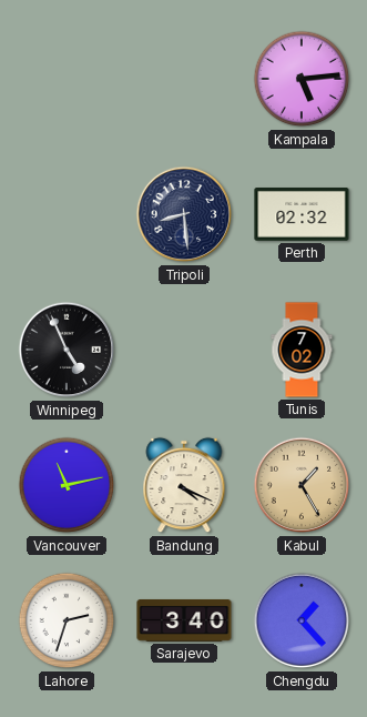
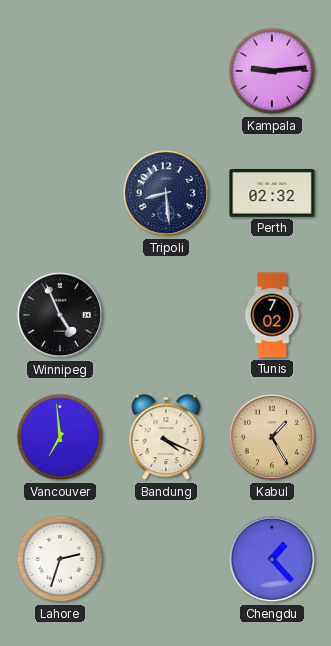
Kampala: 5:14 -> 9:14
Vancouver: 11:13 -> 6:59
Sarajevo: 3:40 -> none
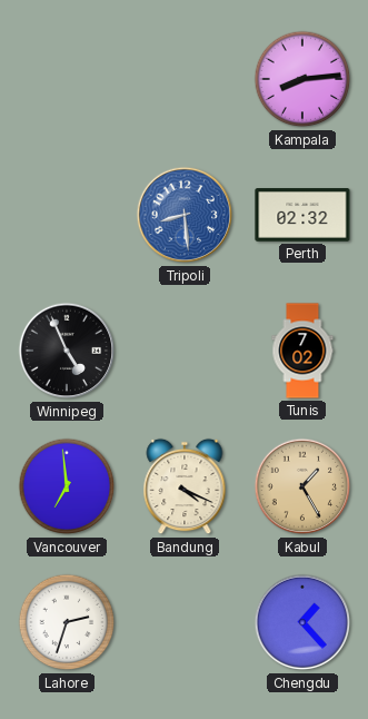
Kampala: 9:14 -> 8:14
Tripoli dial: navy -> blue
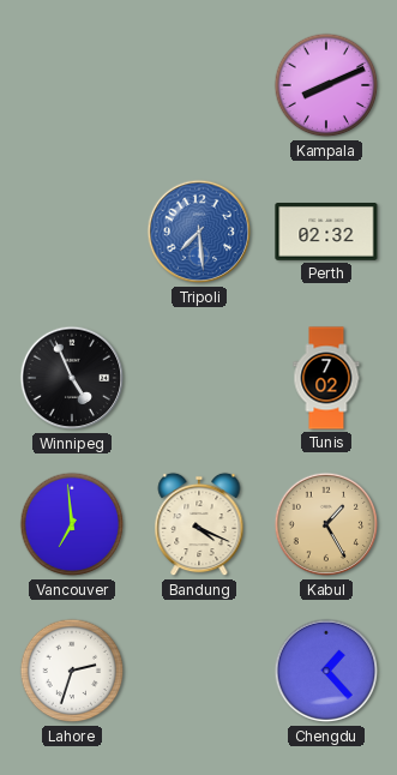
Kampala: 8:14 -> 8:11
Tripoli: 8:29 -> 7:29
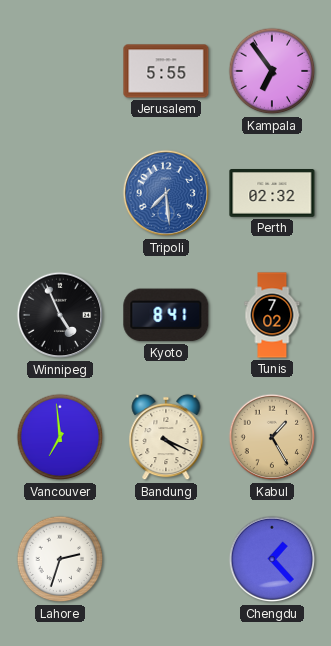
Jerusalem: none -> 5:55
Kampala: 8:11 -> 6:54
Kyoto: none -> 8:41
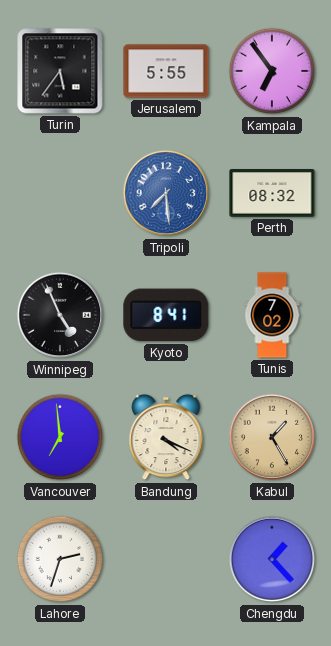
Turin: none -> 5:36
Perth: 02:32 -> 08:32
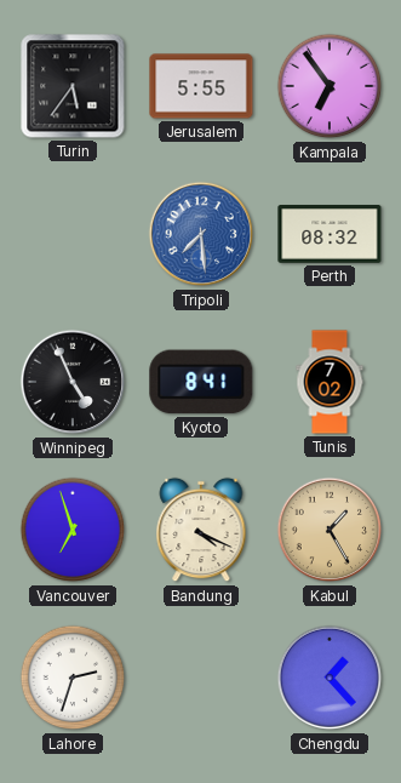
Vancouver: 6:59 -> 6:57
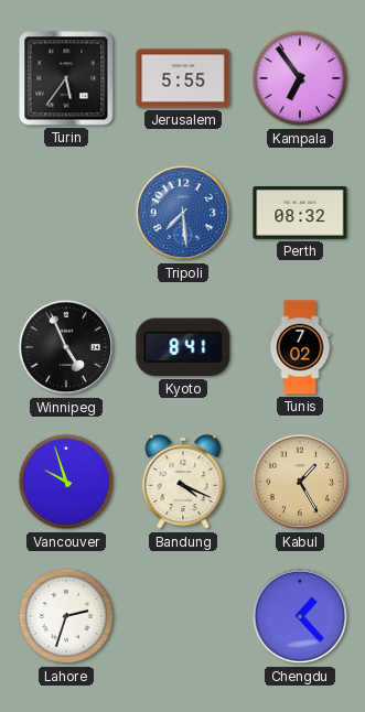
Vancouver: 6:57 -> 9:57
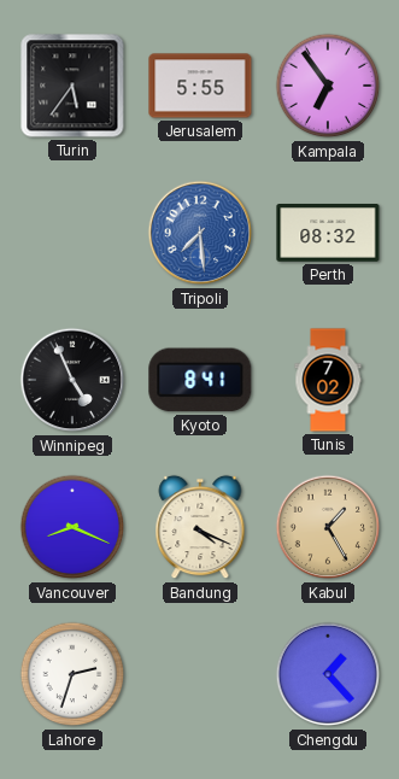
Vancouver: 9:57 -> 8:19
